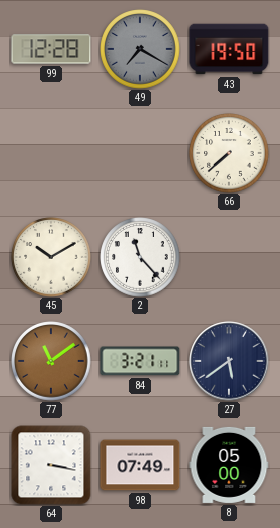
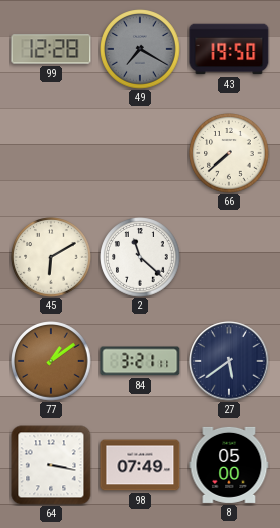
45: 10:10 -> 6:10
2: 11:23 -> 11:22
77: 11:09 -> 1:09
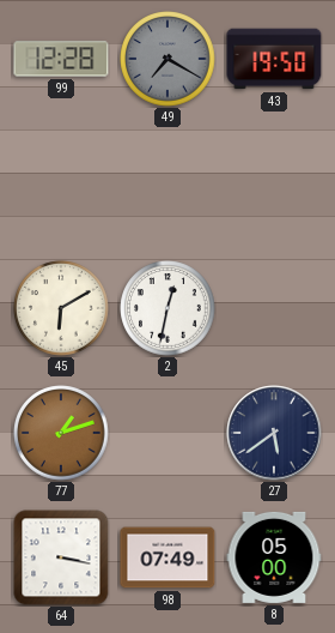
66: 7:38 -> none
2: 11:22 -> 12:32
77: 1:09 -> 1:12
84: 3:21 -> none
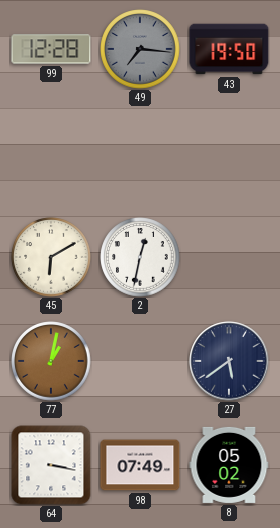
49: 7:20 -> 7:16
77: 1:12 -> 1:02
8: 05:00 -> 05:02
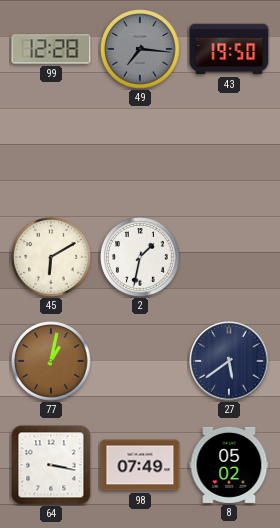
2: 12:32 -> 1:32
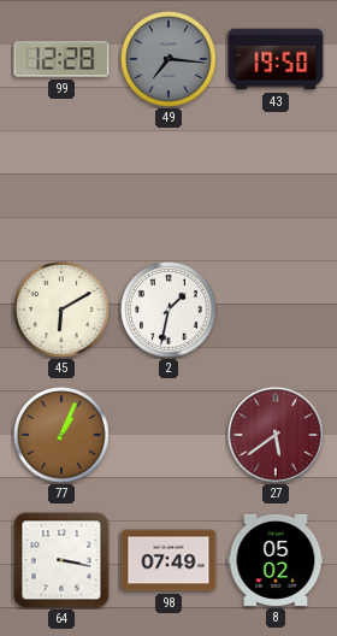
77: 1:02 -> 1:04
27 dial: navy -> burgundy
